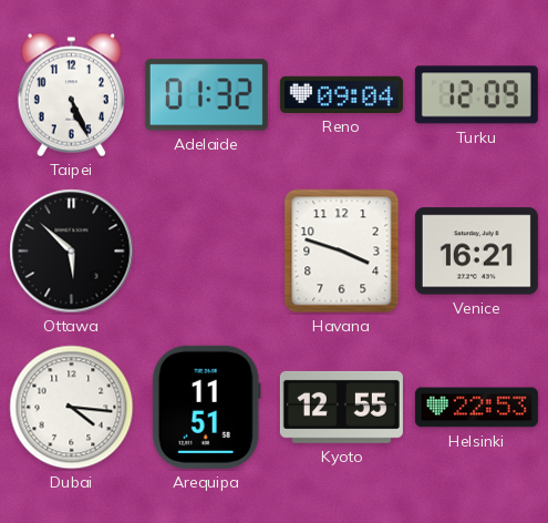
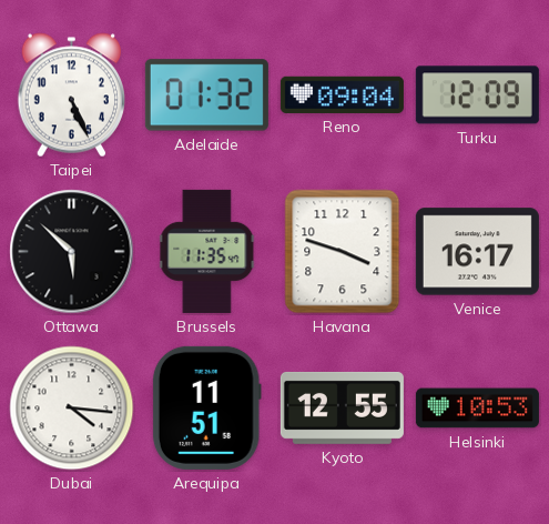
Brussels: none -> 11:35
Venice: 16:21 -> 16:17
Helsinki: 22:53 -> 10:53
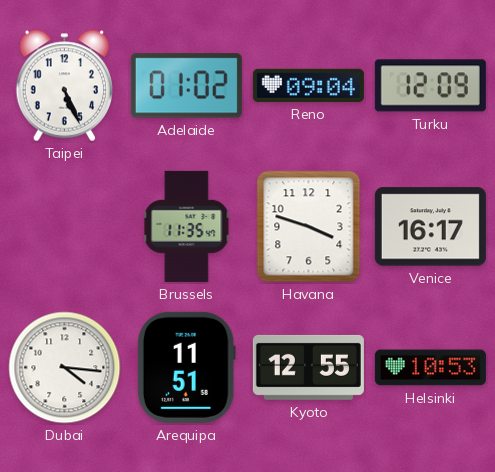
Adelaide: 01:32 -> 01:02
Ottawa: 5:52 -> none
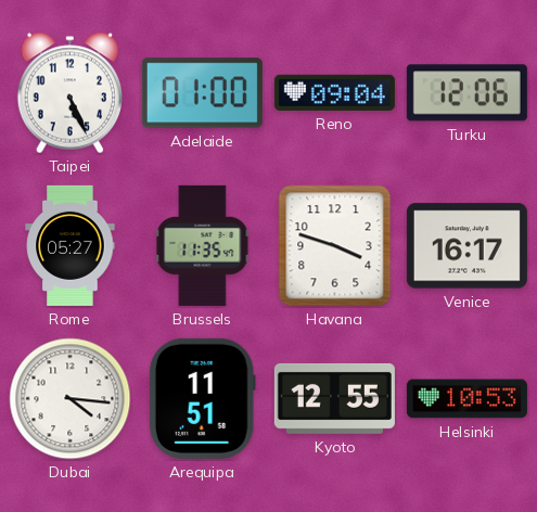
Adelaide: 01:02 -> 01:00
Turku: 12:09 -> 12:06
Rome: none -> 05:27
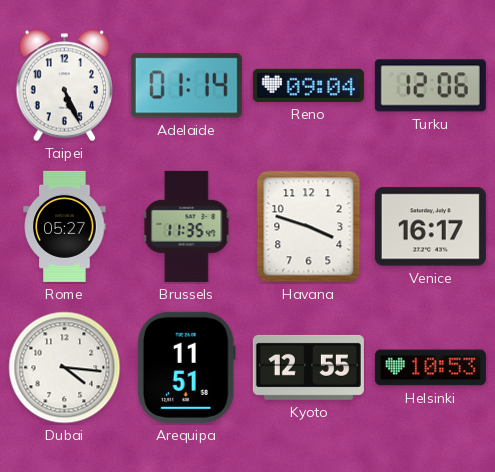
Adelaide: 01:00 -> 01:14
